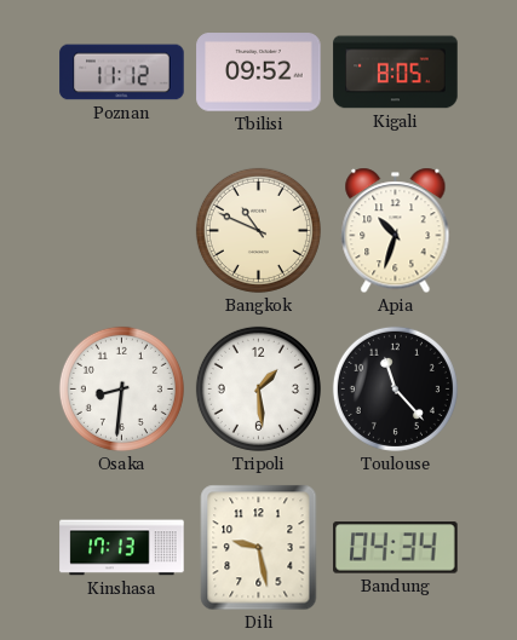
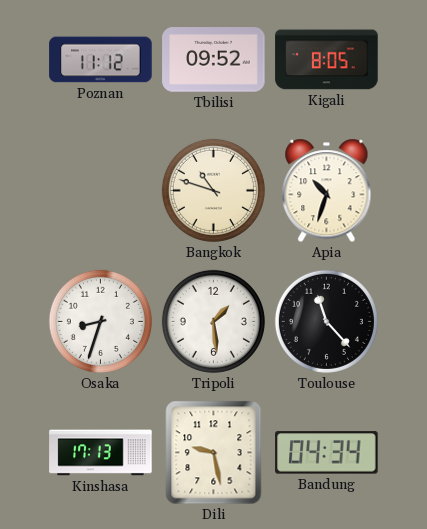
Bangkok: 10:49 -> 10:48
Osaka: 8:31 -> 8:33
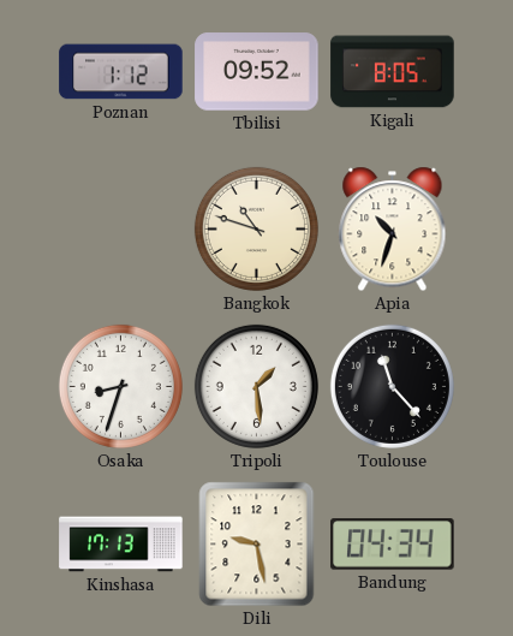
Poznan: 11:12 -> 1:12
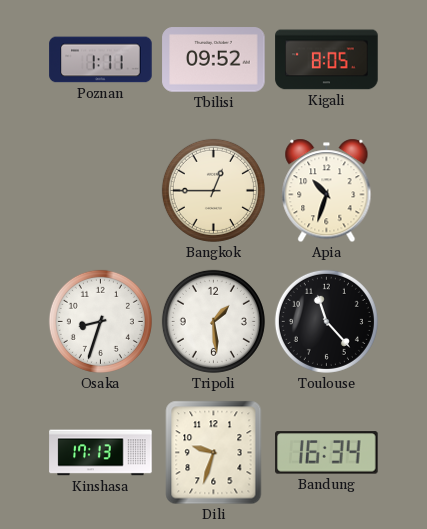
Poznan: 1:12 -> 1:11
Bangkok: 10:48 -> 12:45
Dili: 9:28 -> 9:33
Bandung: 04:34 -> 16:34
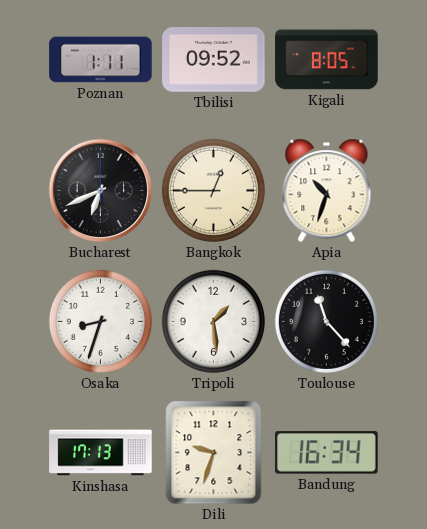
Bucharest: none -> 6:41
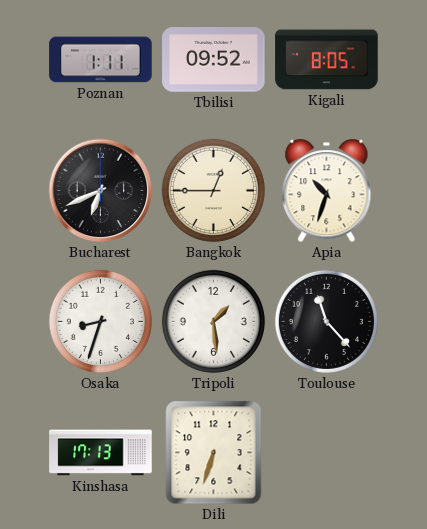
Dili: 9:33 -> 6:33
Bandung: 16:34 -> none
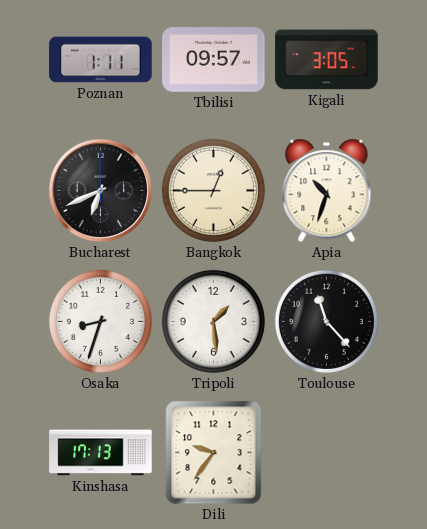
Tbilisi: 09:52 -> 09:57
Kigali: 8:05 -> 3:05
Dili: 6:33 -> 9:36
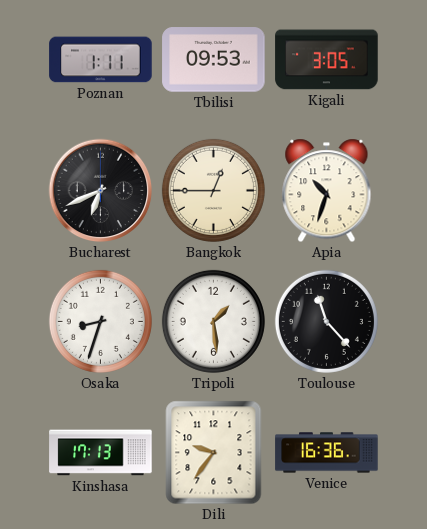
Tbilisi: 09:57 -> 09:53
Venice: none -> 16:36
